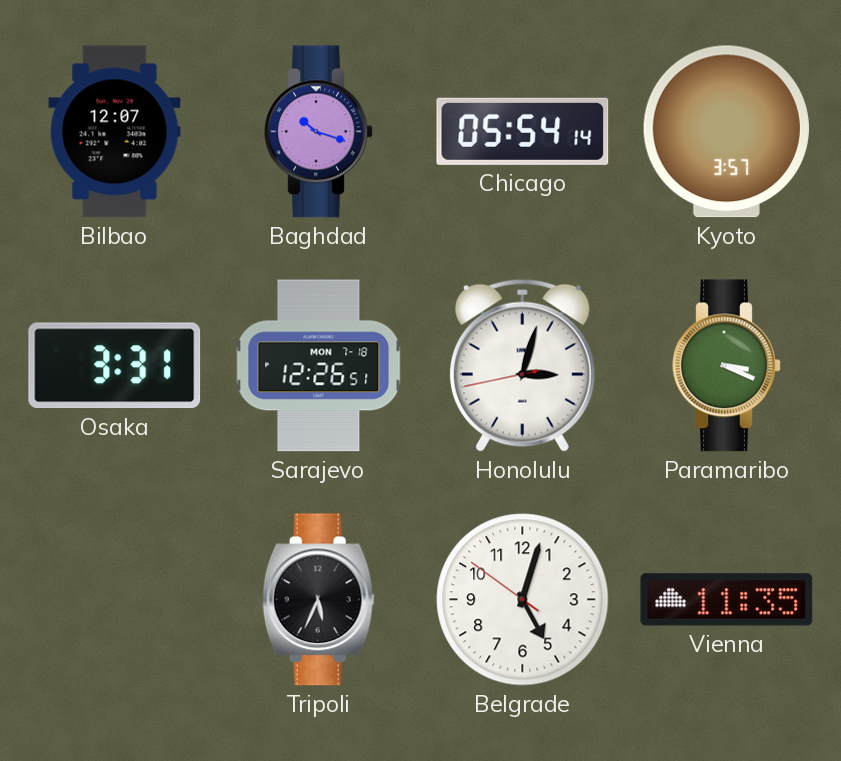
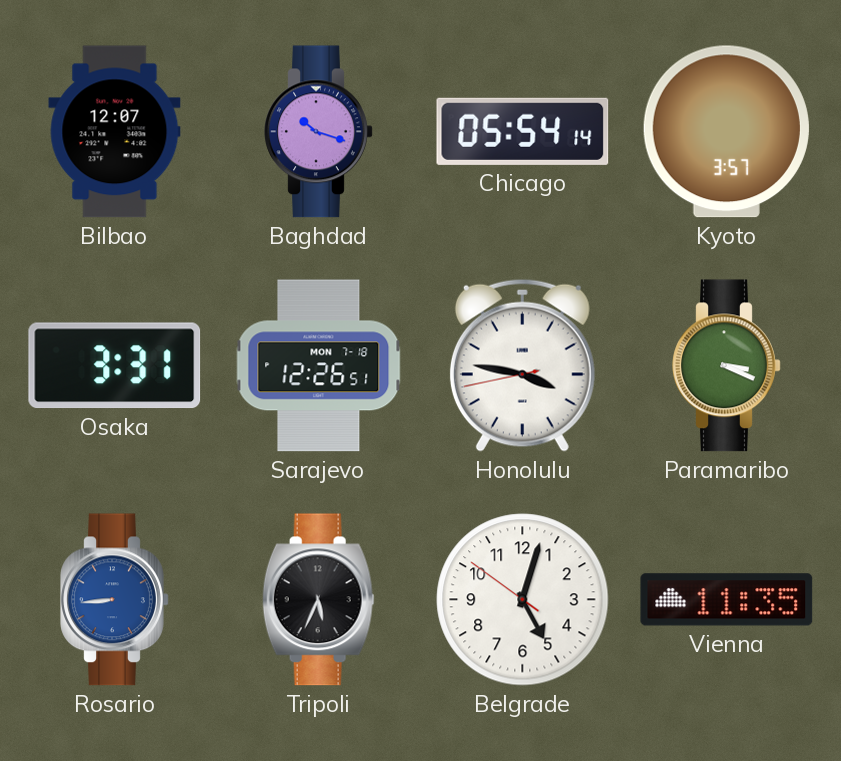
Honolulu: 3:02 -> 3:46
Rosario: none -> 8:44
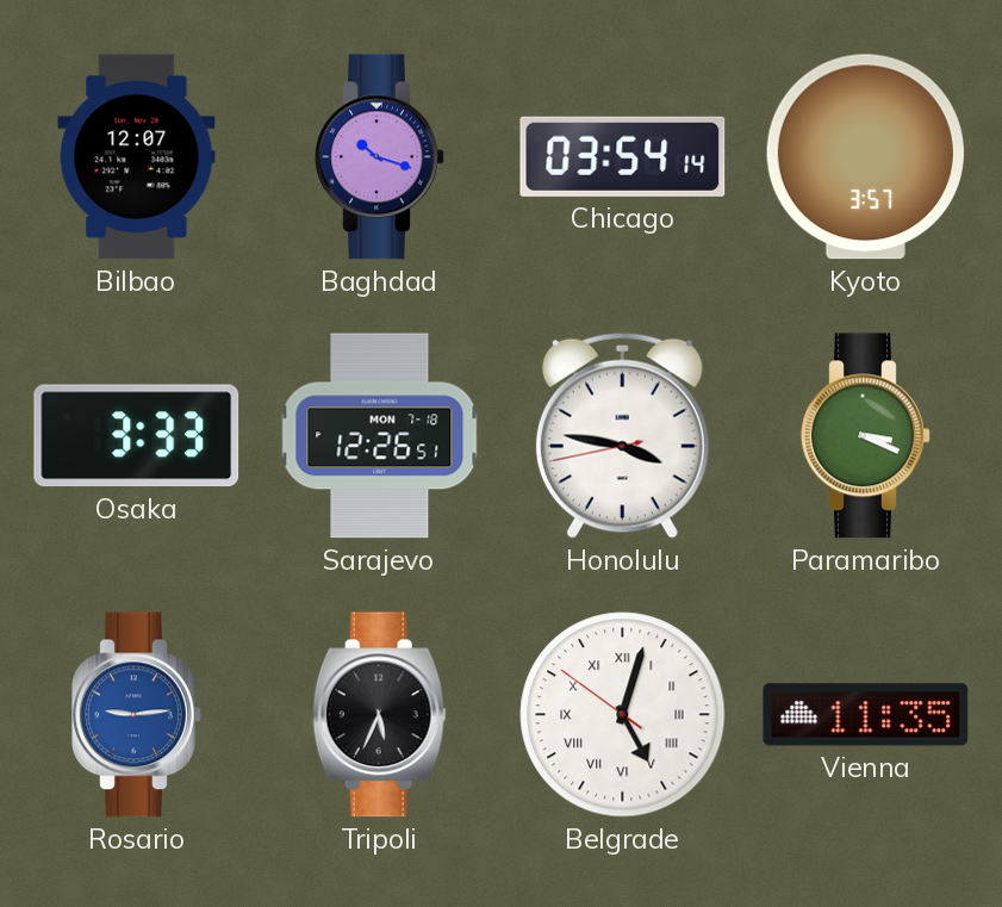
Chicago: 05:54 -> 03:54
Osaka: 3:31 -> 3:33
Rosario: 8:44 -> 9:14
Belgrade numerals: Arabic -> Roman
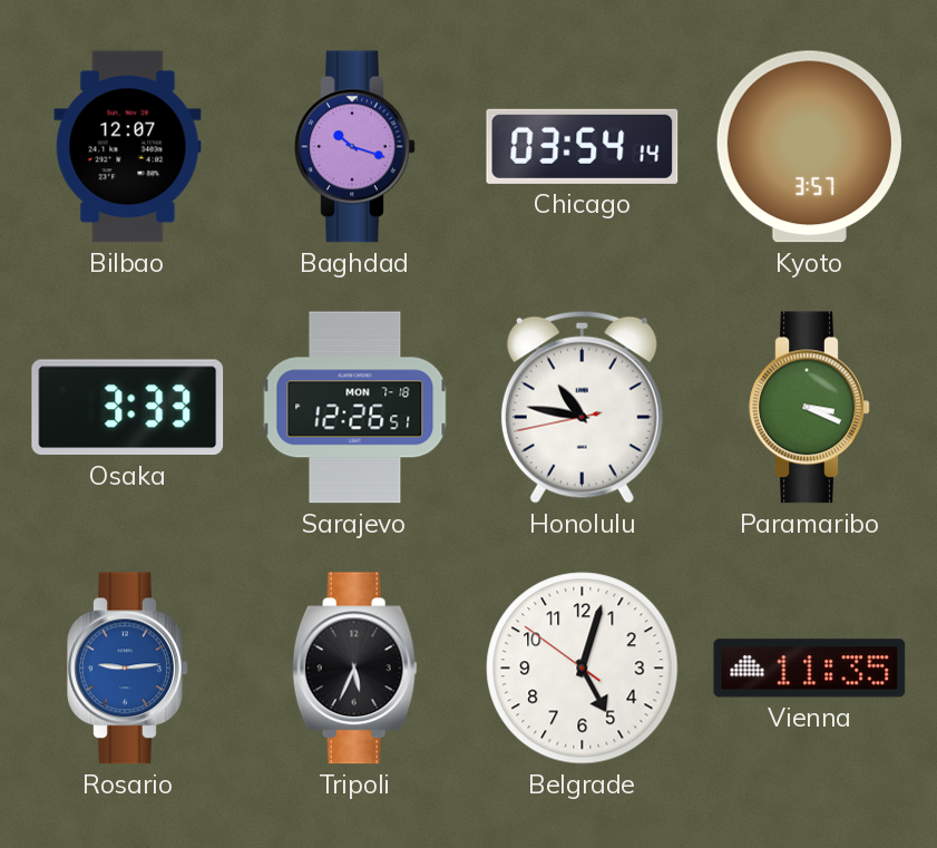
Honolulu: 3:46 -> 10:46
Belgrade numerals: Roman -> Arabic
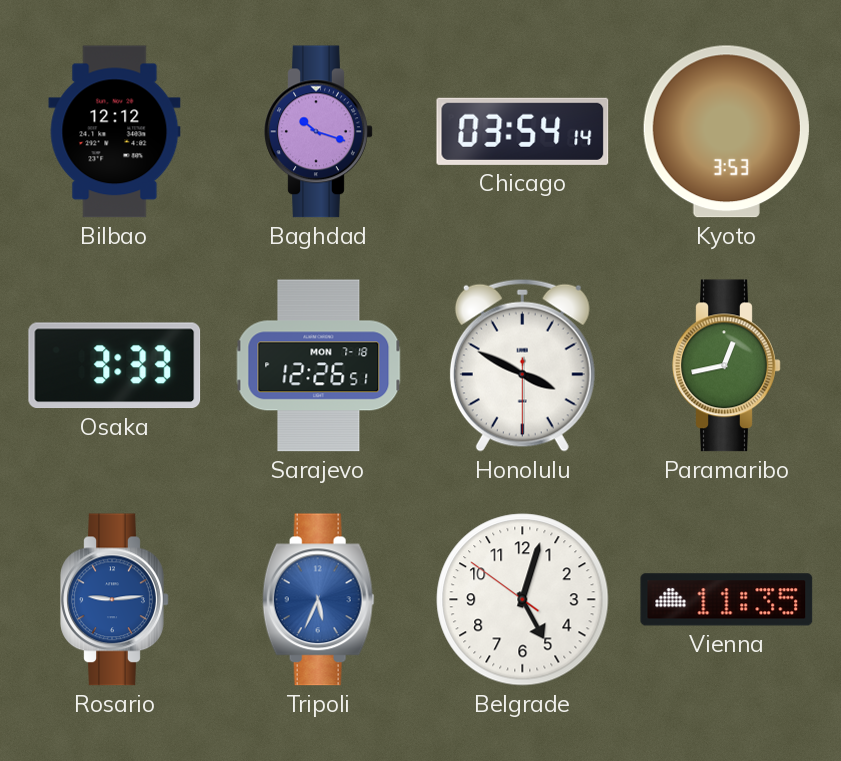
Bilbao: 12:07 -> 12:12
Kyoto: 3:57 -> 3:53
Honolulu: 10:46 -> 3:49
Paramaribo: 3:19 -> 12:43
Tripoli dial: black -> blue
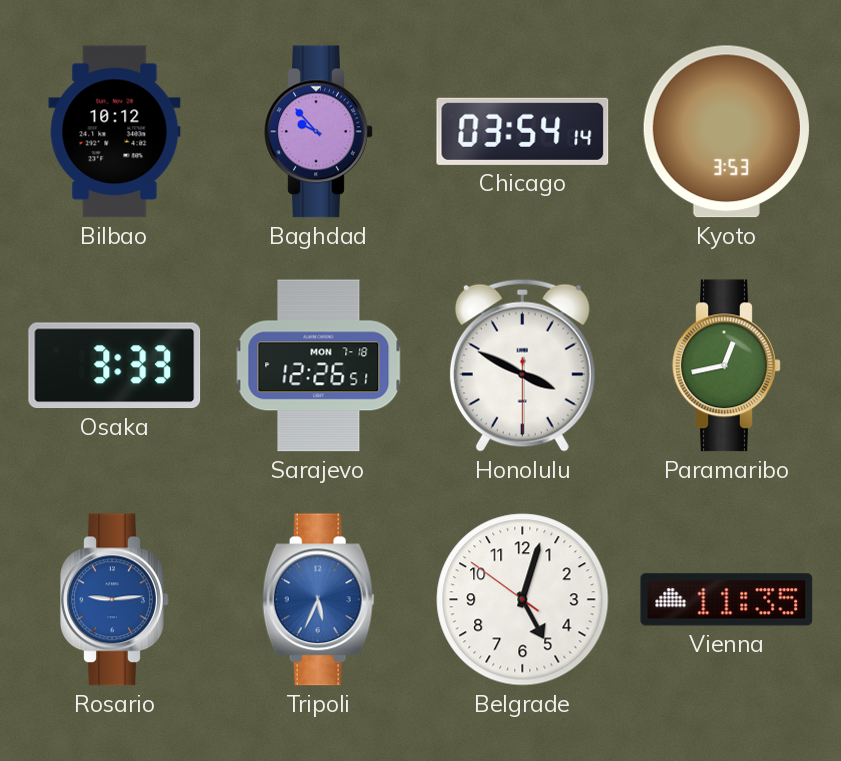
Bilbao: 12:12 -> 10:12
Baghdad: 10:18 -> 9:53
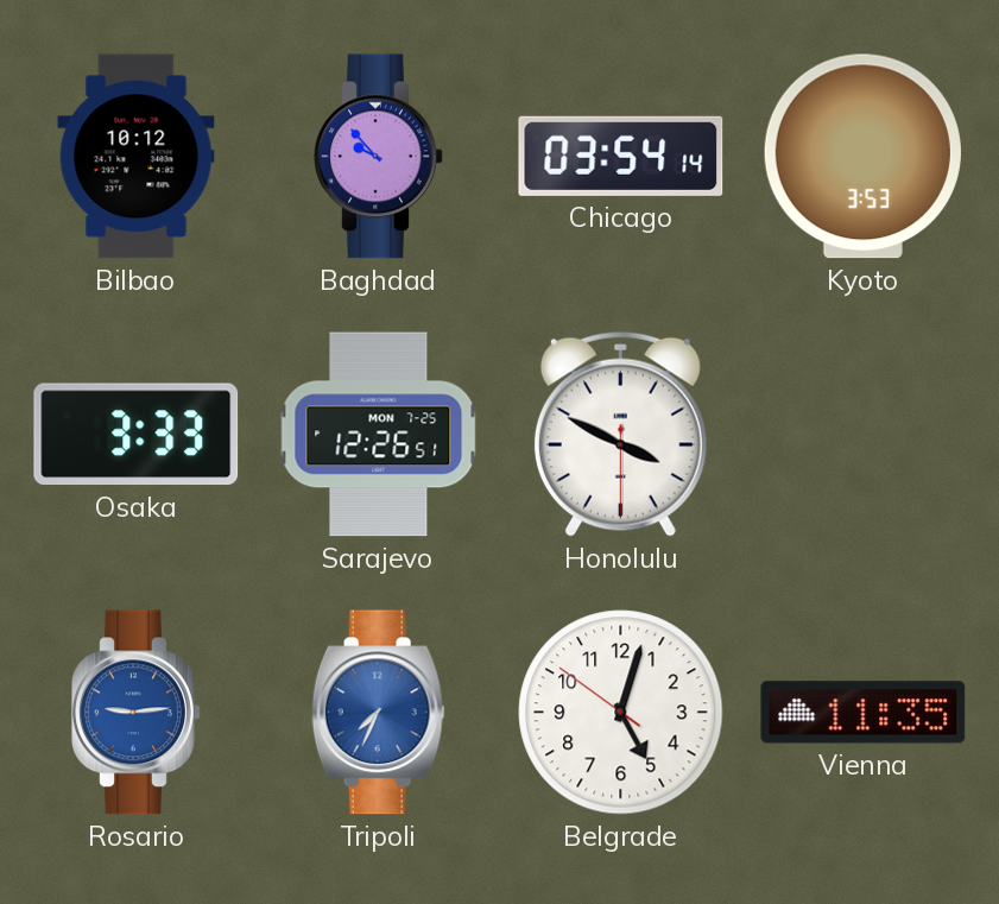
Sarajevo date: MON 7-18 -> MON 7-25
Paramaribo: 12:43 -> none
Tripoli: 5:34 -> 7:34
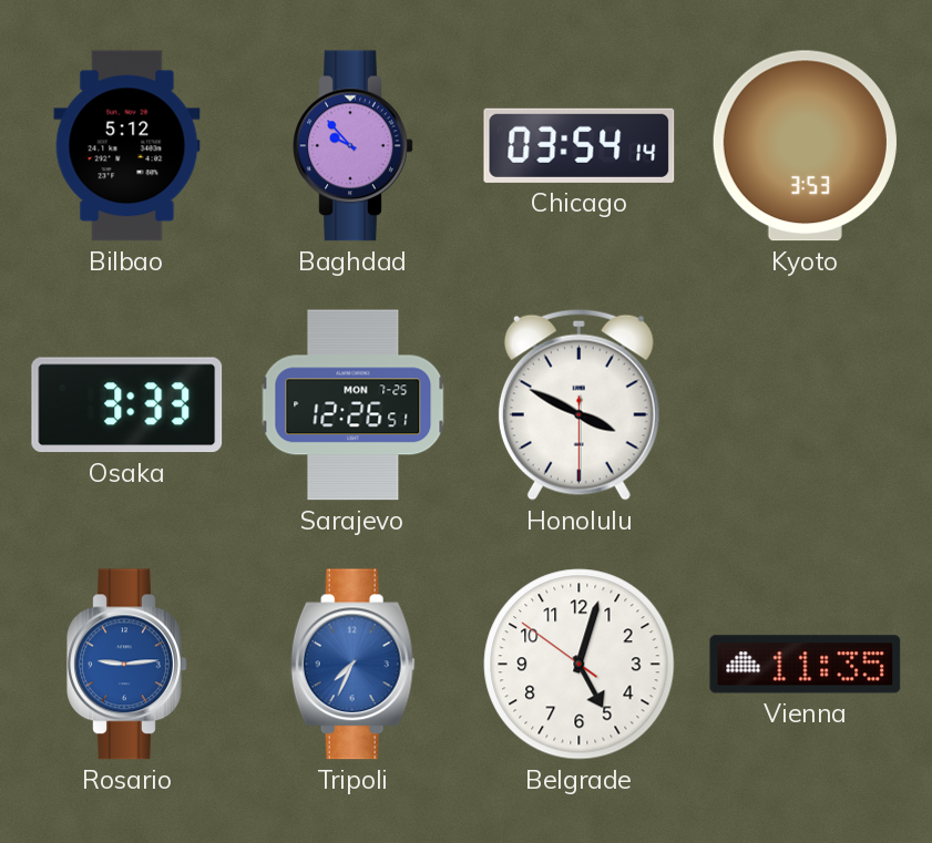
Bilbao: 10:12 -> 5:12
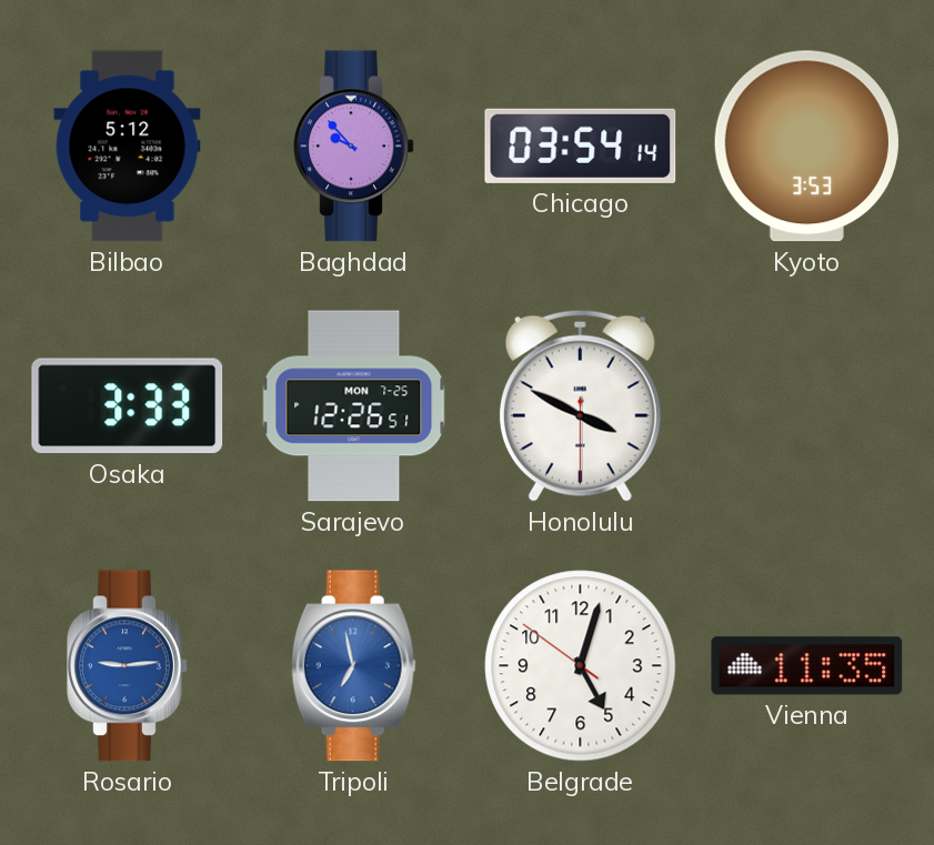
Tripoli: 7:34 -> 6:58
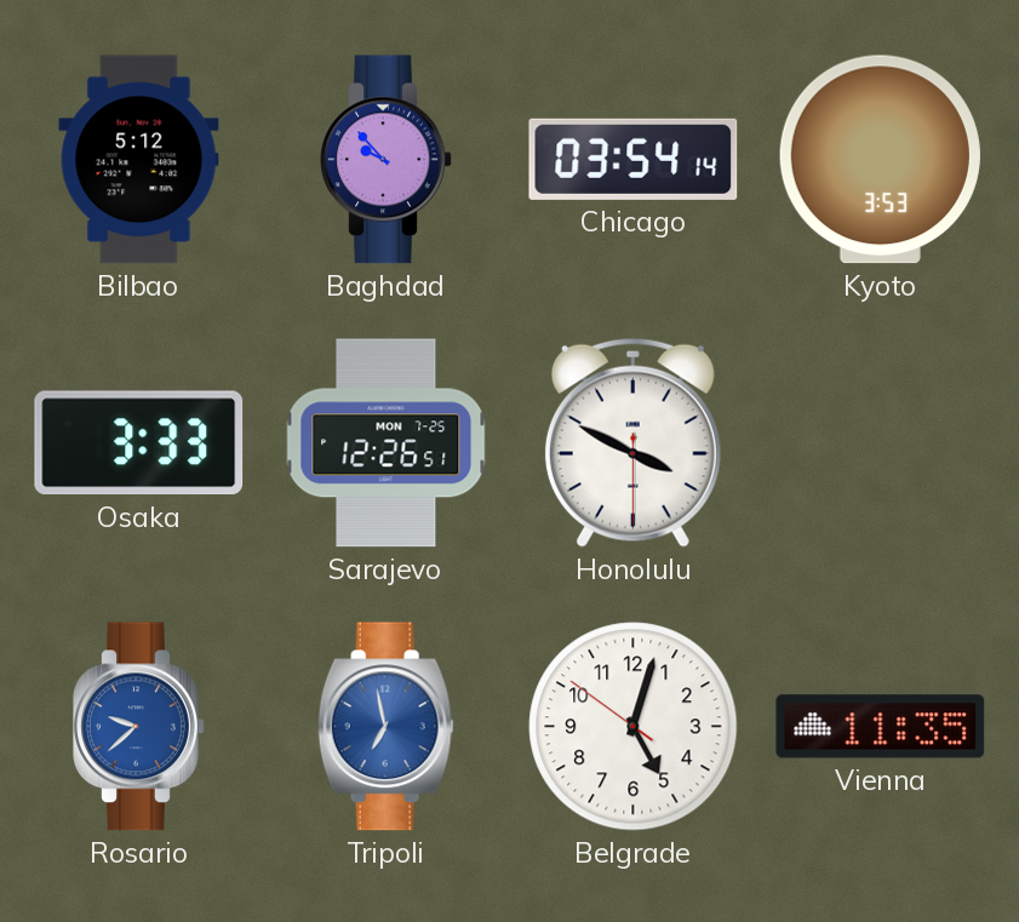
Rosario: 9:14 -> 9:38
